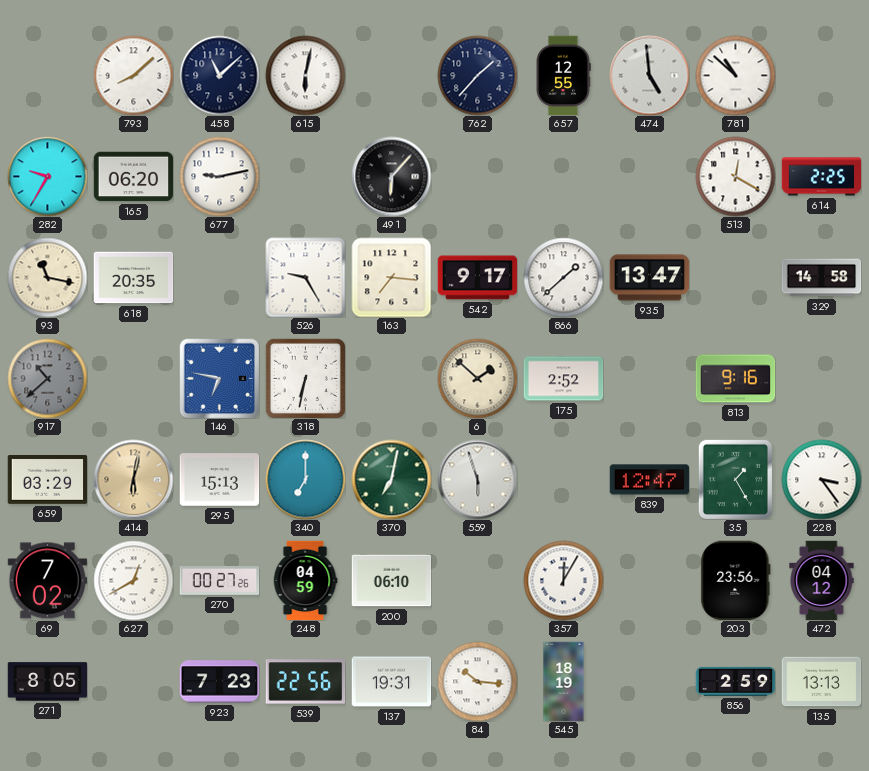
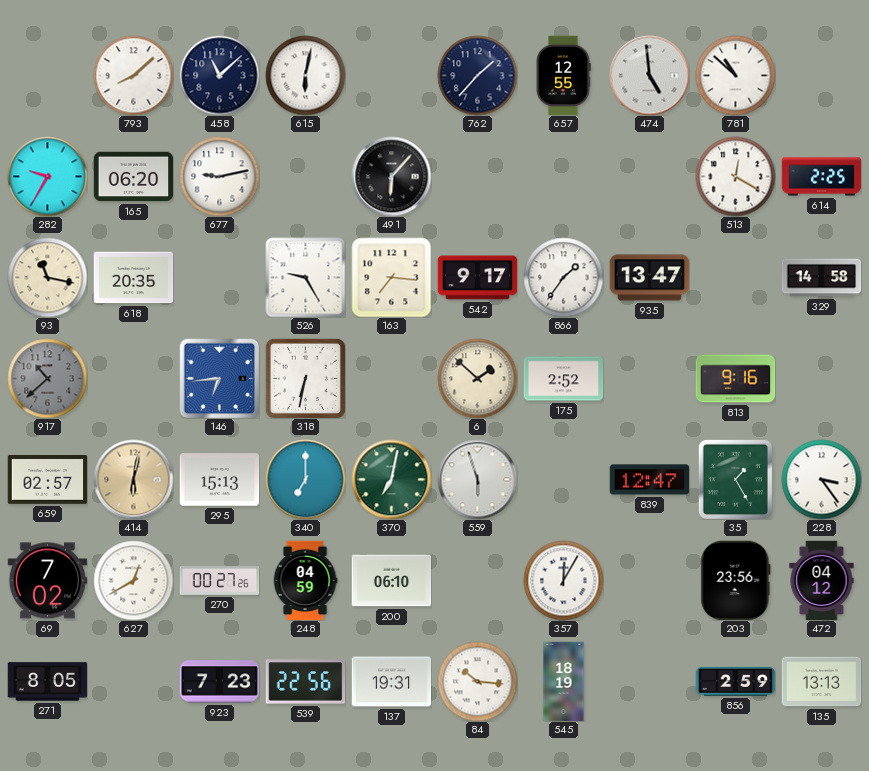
866: 1:38 -> 1:36
146: 6:47 -> 6:44
659: 03:29 -> 02:57
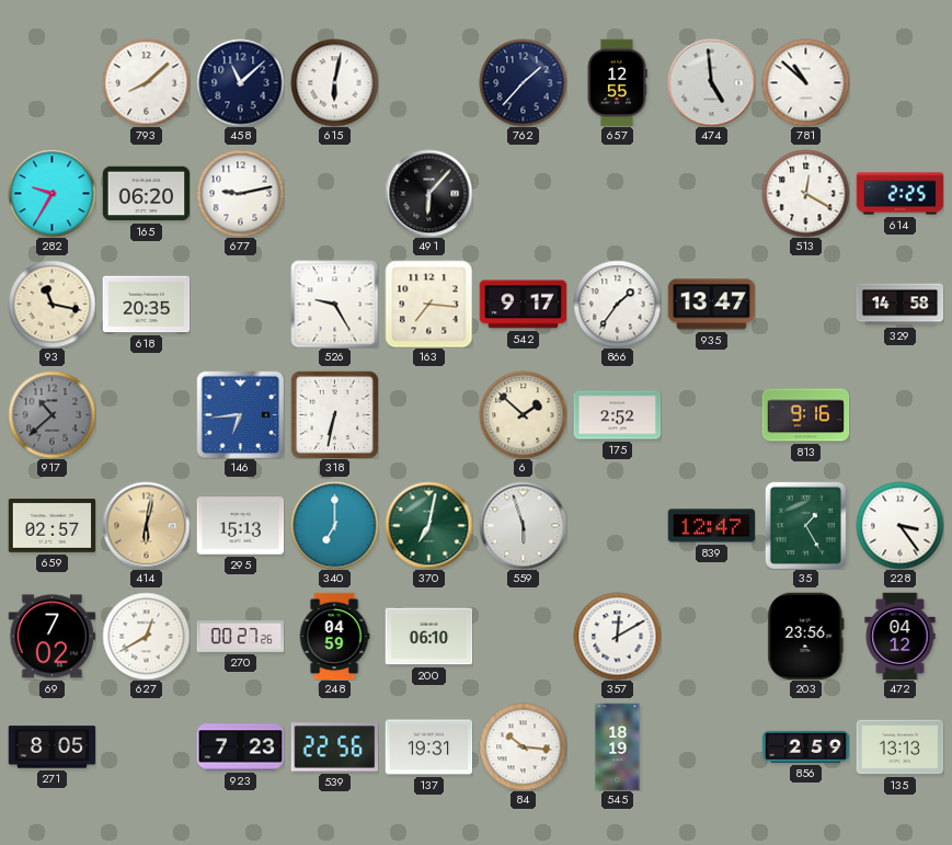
357: 12:05 -> 12:10
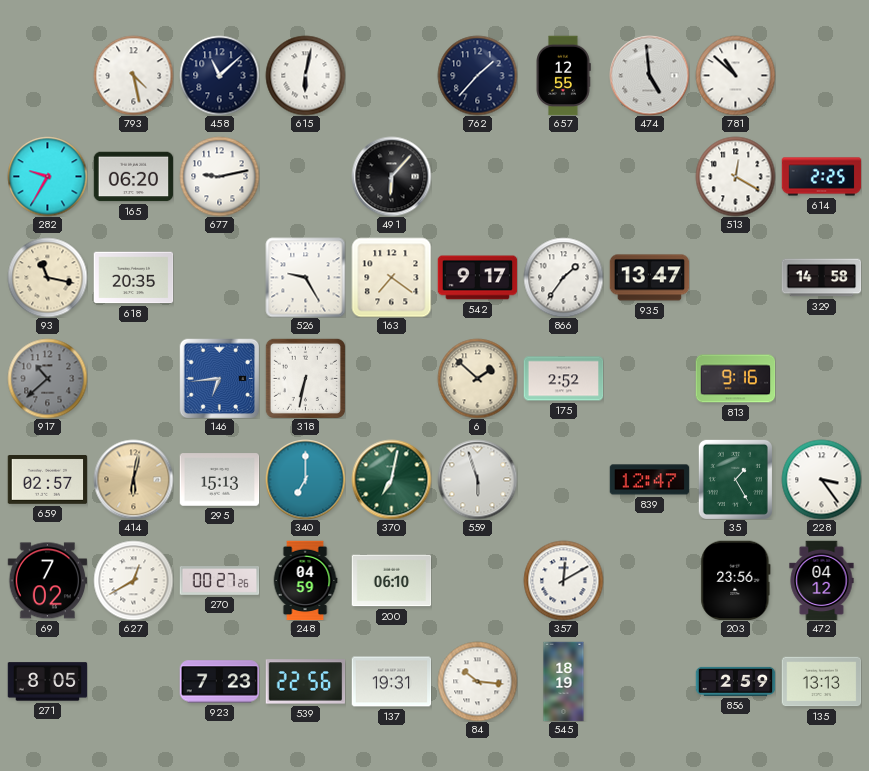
793: 8:08 -> 4:28
163: 7:16 -> 7:21
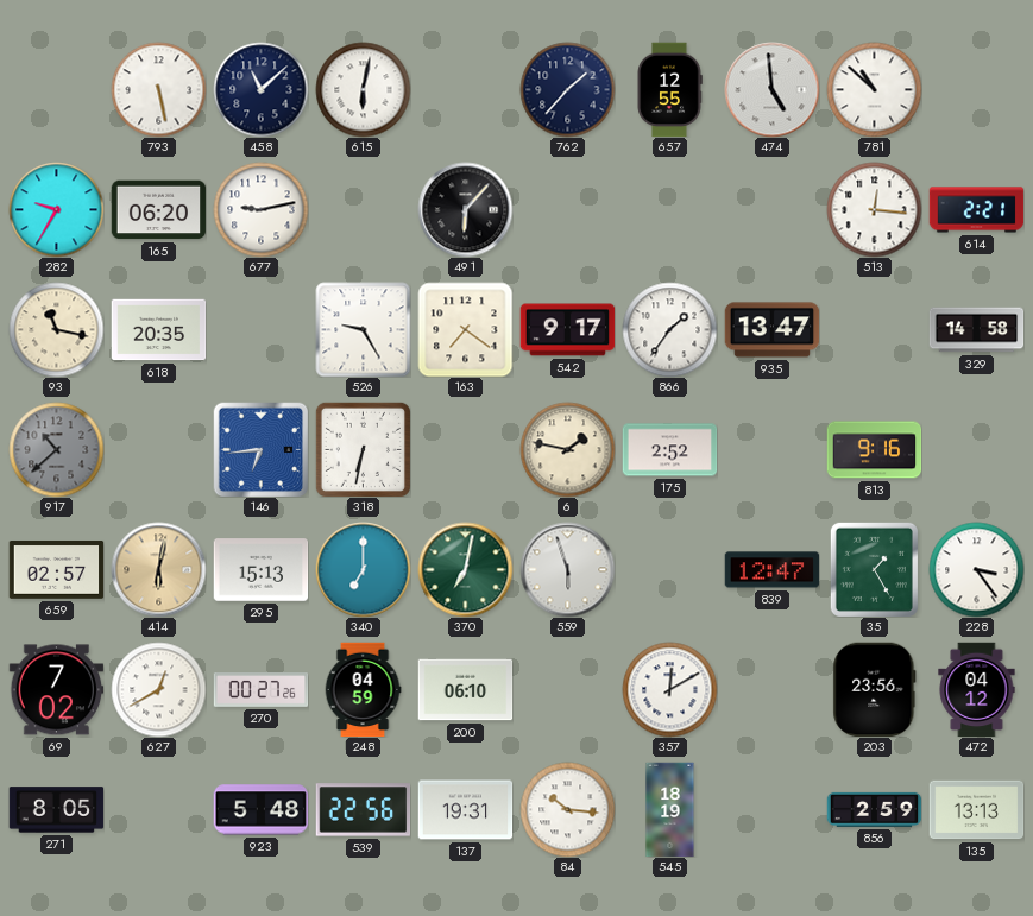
793: 4:28 -> 5:28
513: 12:20 -> 12:16
614: 2:25 -> 2:21
6: 1:52 -> 1:47
923: 7:23 -> 5:48
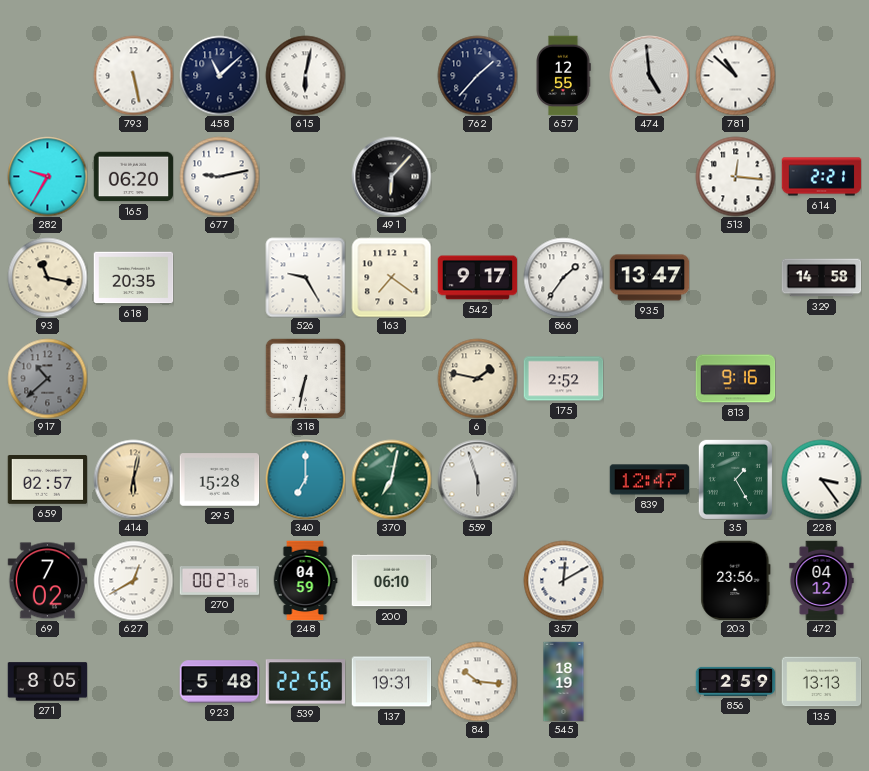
146: 6:44 -> none
295: 15:13 -> 15:28
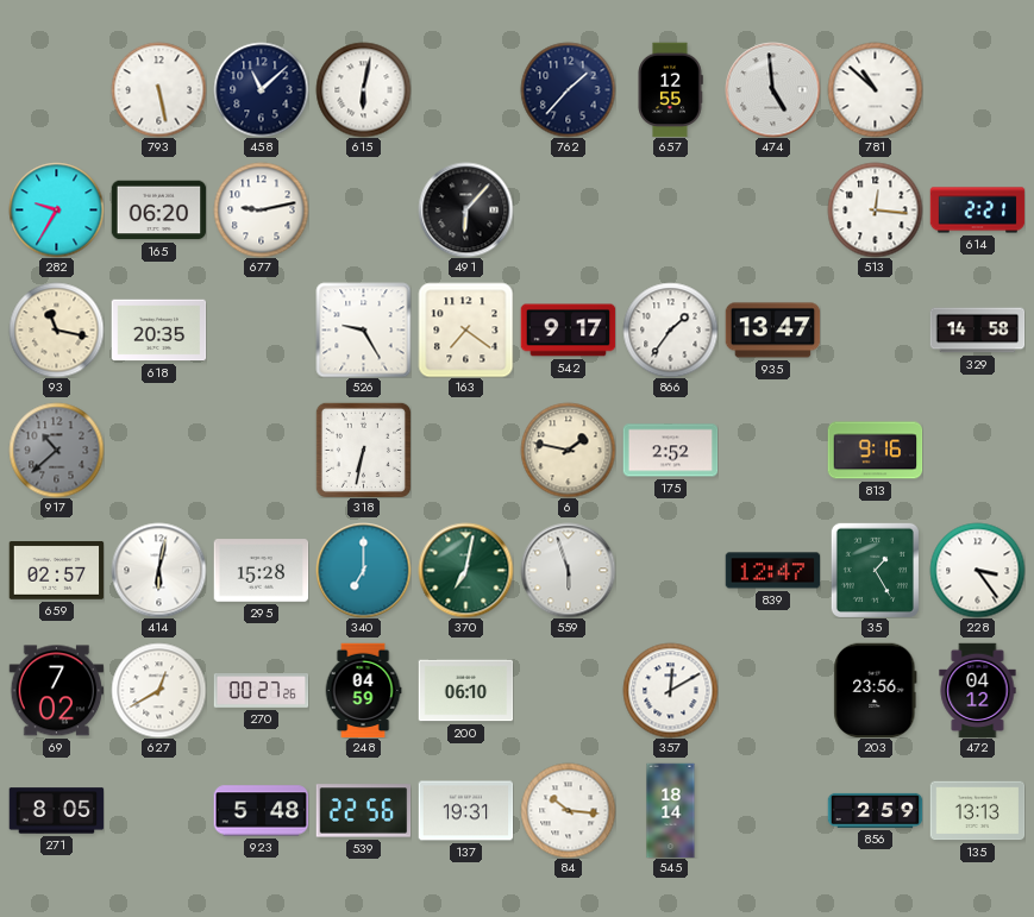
414 dial: champagne -> white
545: 18:19 -> 18:14
